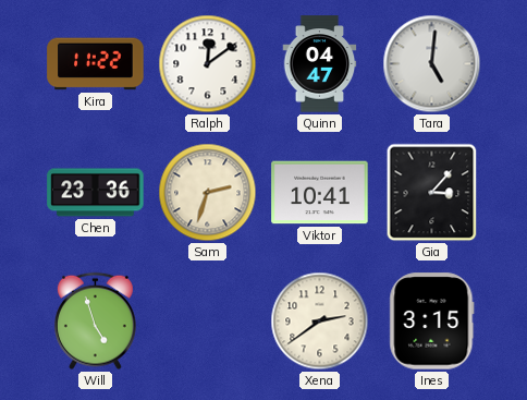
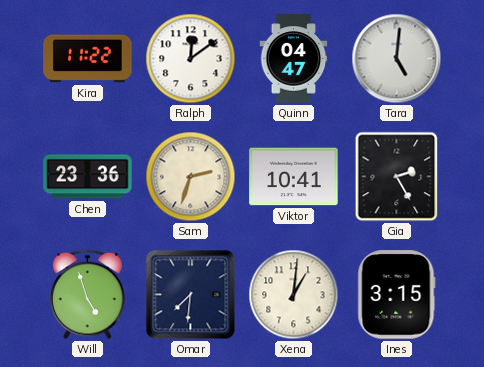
Gia: 3:07 -> 2:25
Omar: none -> 7:31
Xena: 2:39 -> 1:01
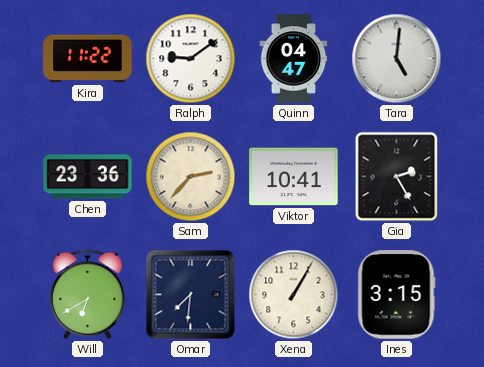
Ralph: 12:09 -> 9:09
Sam: 2:33 -> 2:37
Will: 4:57 -> 6:40
Xena: 1:01 -> 1:05
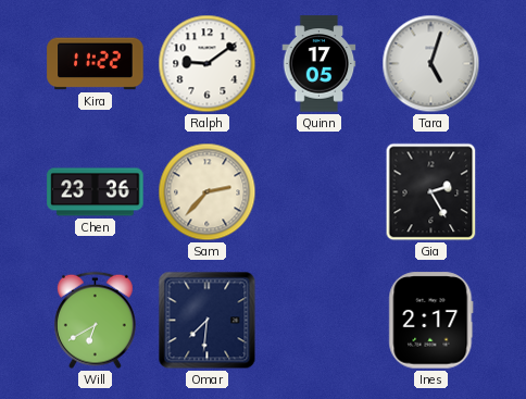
Quinn: 04:47 -> 17:05
Tara: 5:01 -> 5:03
Viktor: 10:41 -> none
Xena: 1:05 -> none
Ines: 3:15 -> 2:17
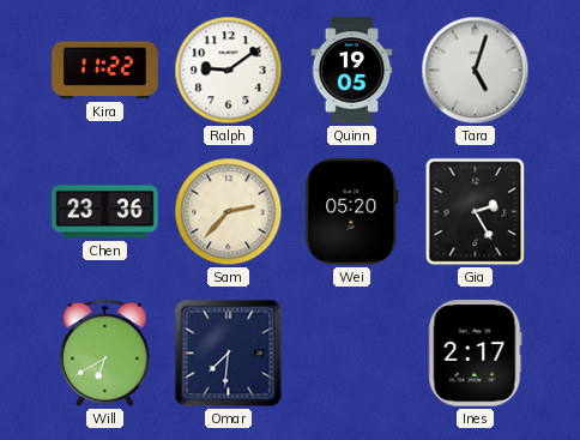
Quinn: 17:05 -> 19:05
Wei: none -> 05:20
